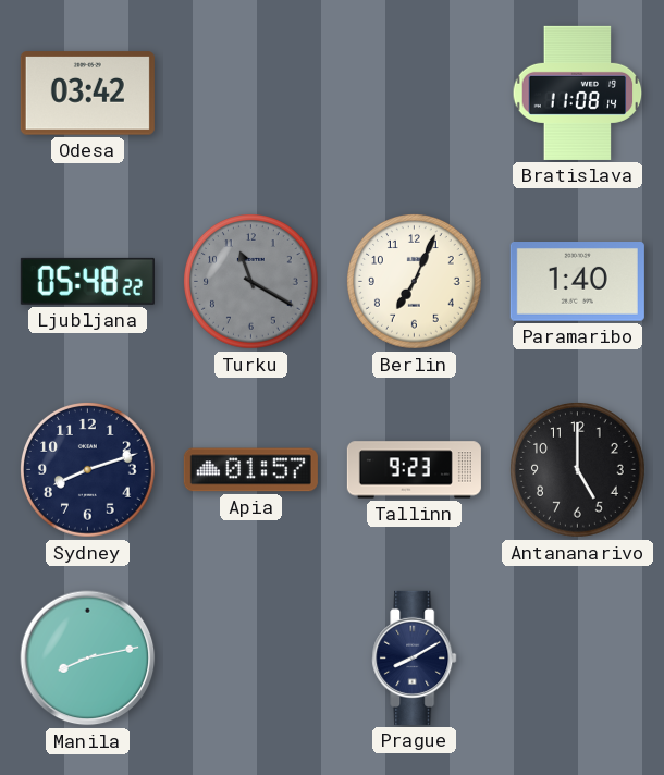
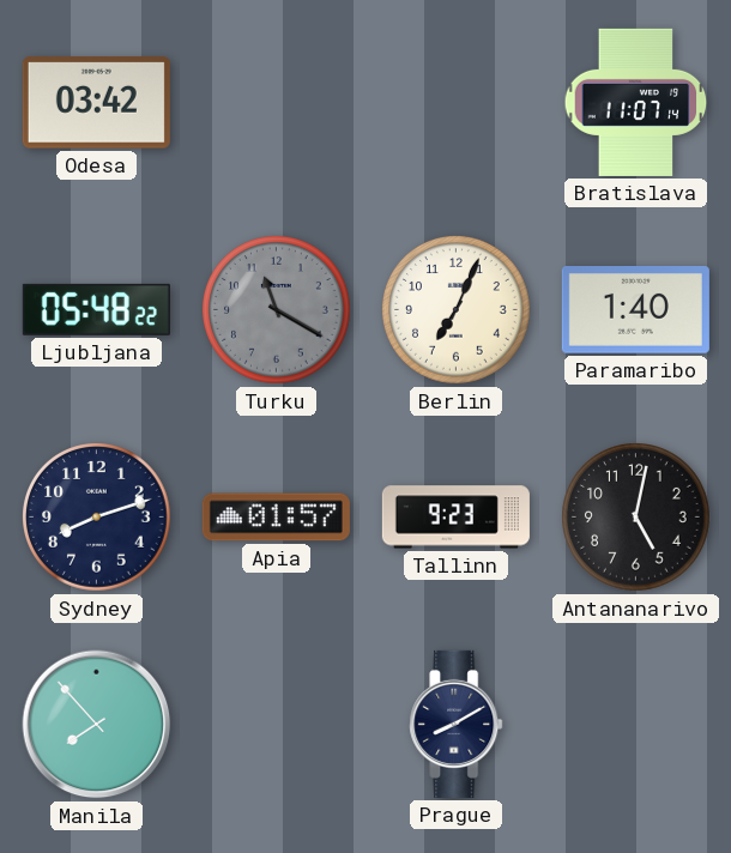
Bratislava: 11:08 -> 11:07
Antananarivo: 5:00 -> 5:02
Manila: 8:13 -> 7:53
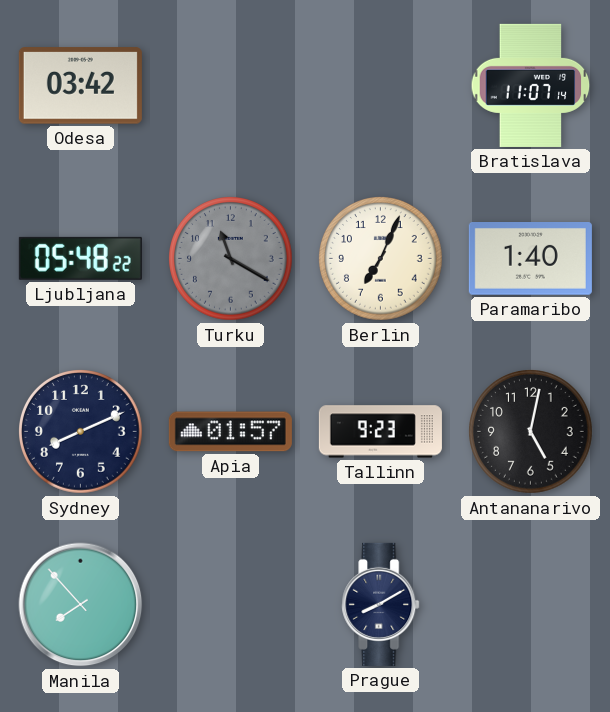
Sydney: 8:12 -> 8:11
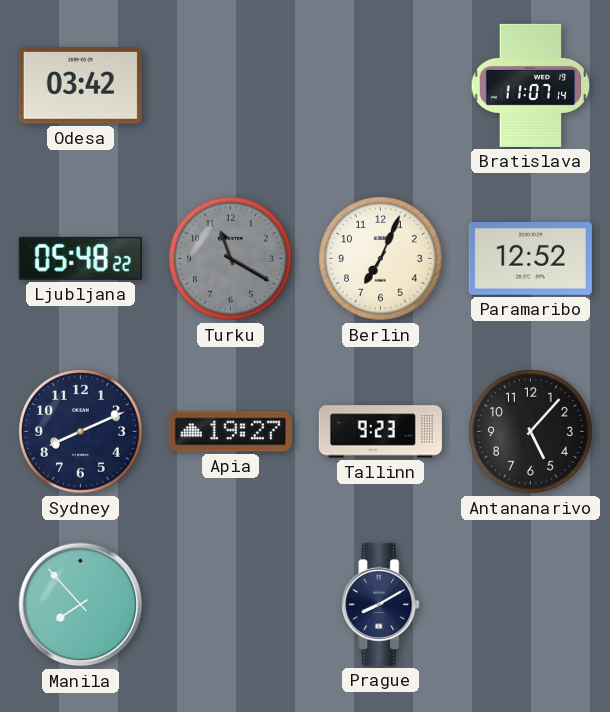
Paramaribo: 1:40 -> 12:52
Apia: 01:57 -> 19:27
Antananarivo: 5:02 -> 5:07
